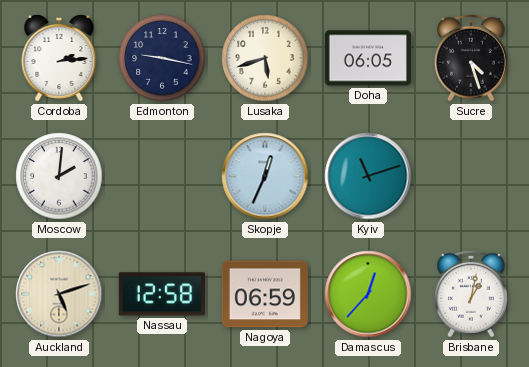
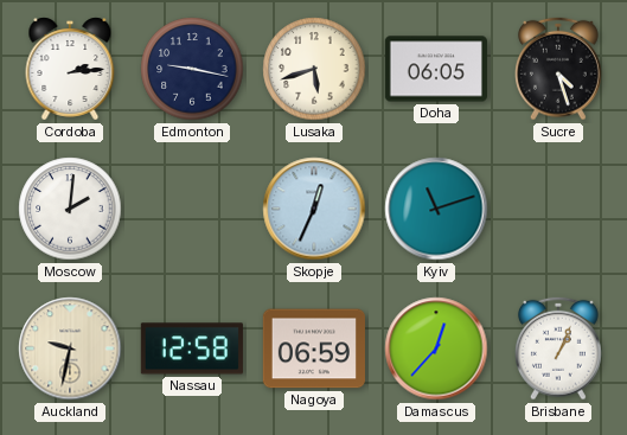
Auckland: 5:12 -> 9:32
Brisbane: 1:02 -> 1:04
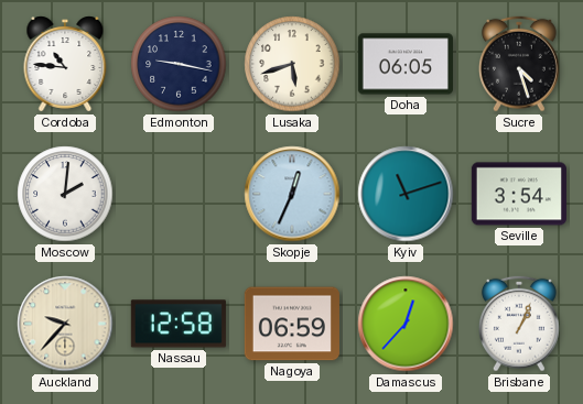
Cordoba: 2:14 -> 10:46
Seville: none -> 3:54
Auckland: 9:32 -> 9:37
